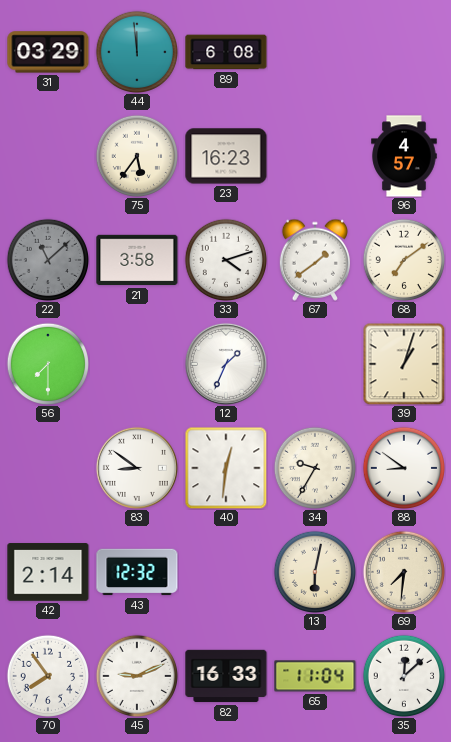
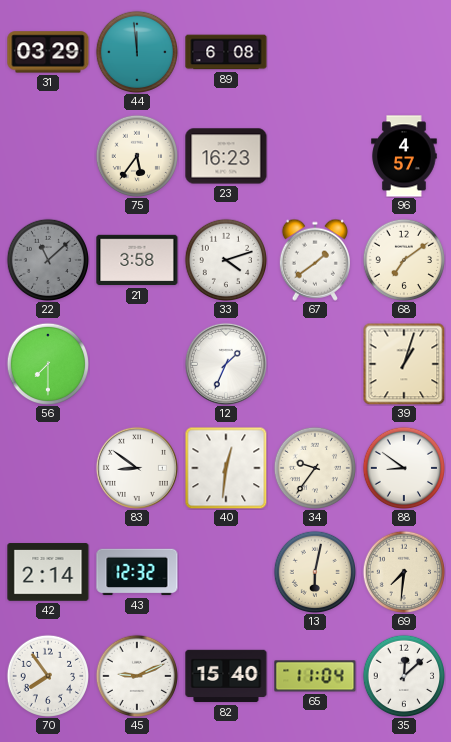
34: 9:35 -> 9:36
82: 16:33 -> 15:40
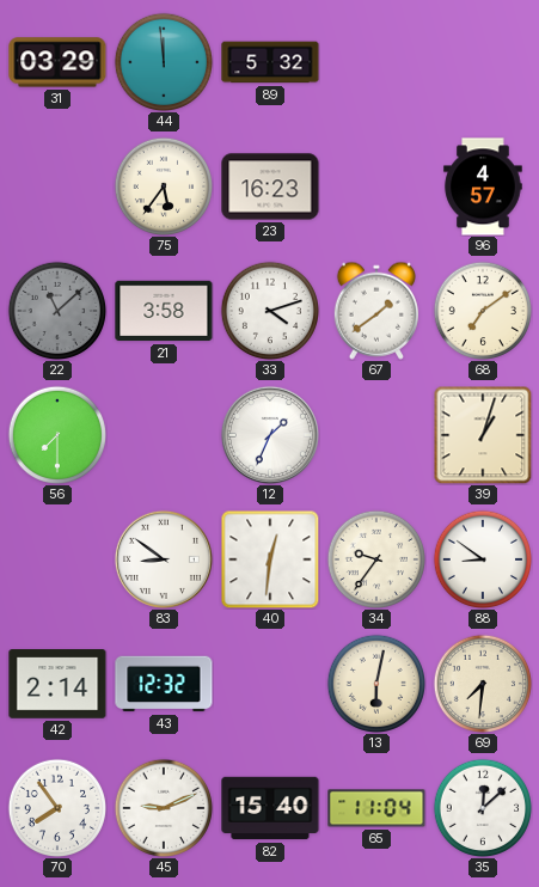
89: 6:08 -> 5:32
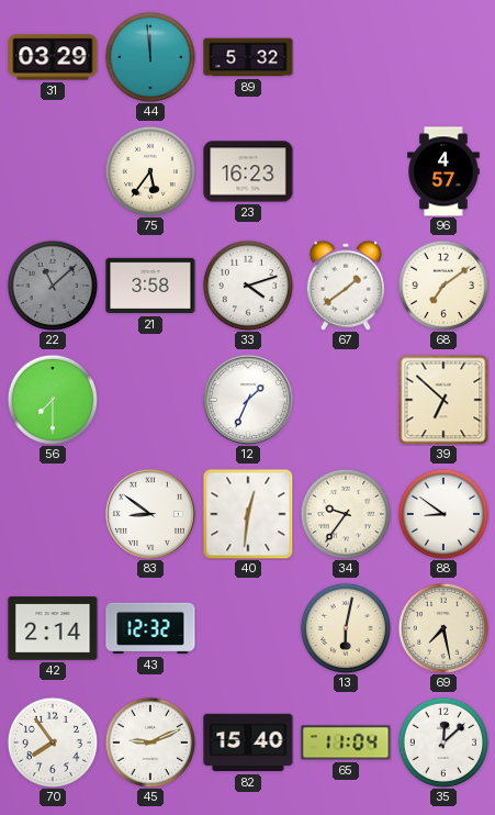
39: 1:03 -> 6:52
69: 7:31 -> 7:28
